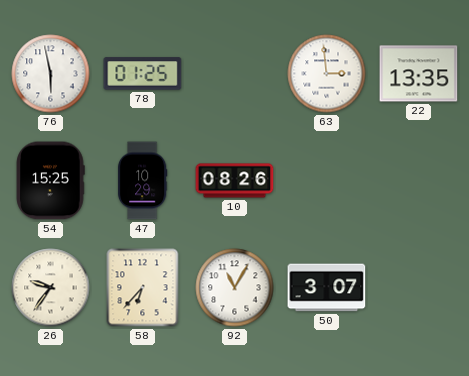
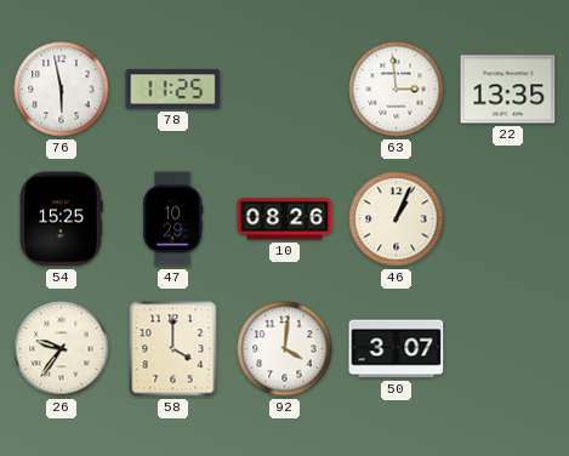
78: 01:25 -> 11:25
46: none -> 1:04
58: 6:37 -> 4:00
92: 11:05 -> 4:01
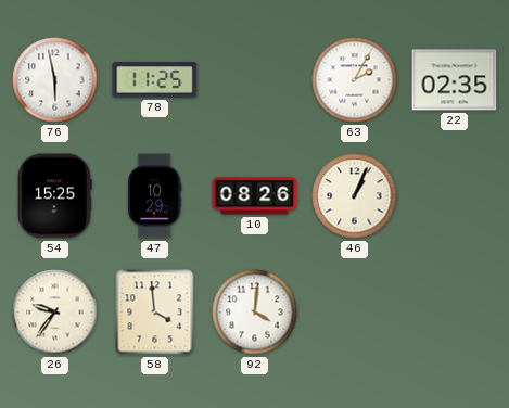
63: 2:59 -> 2:05
22: 13:35 -> 02:35
58: 4:00 -> 3:59
50: 3:07 -> none
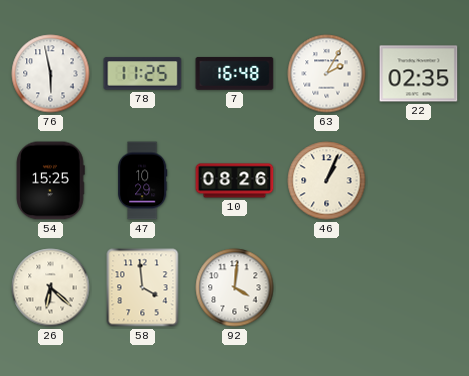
7: none -> 16:48
26: 9:36 -> 6:22
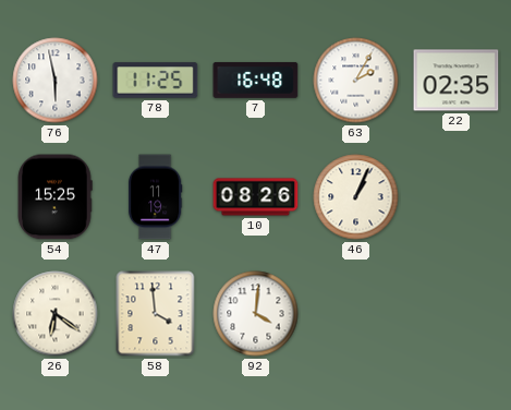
47: 10:29 -> 11:19
26: 6:22 -> 6:21
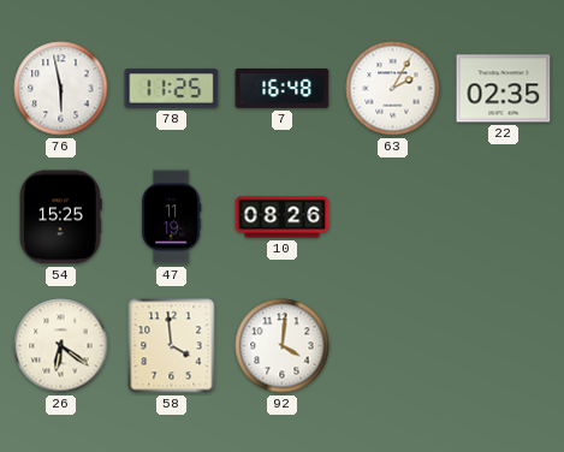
46: 1:04 -> none
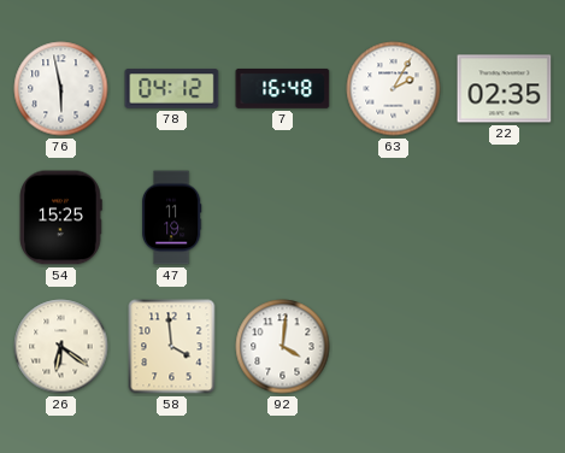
78: 11:25 -> 04:12
10: 08:26 -> none
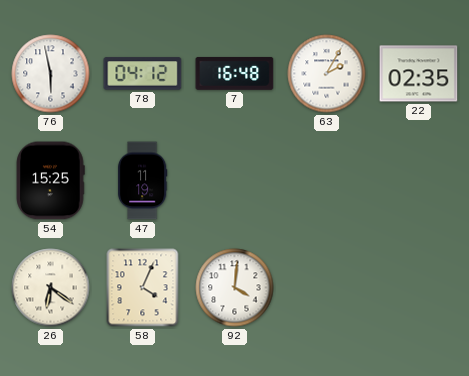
58: 3:59 -> 4:04
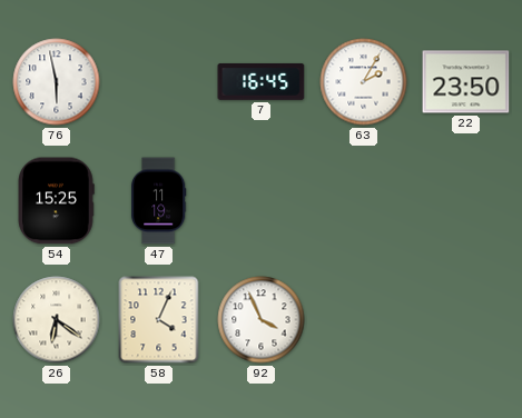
78: 04:12 -> none
7: 16:48 -> 16:45
22: 02:35 -> 23:50
92: 4:01 -> 3:56
